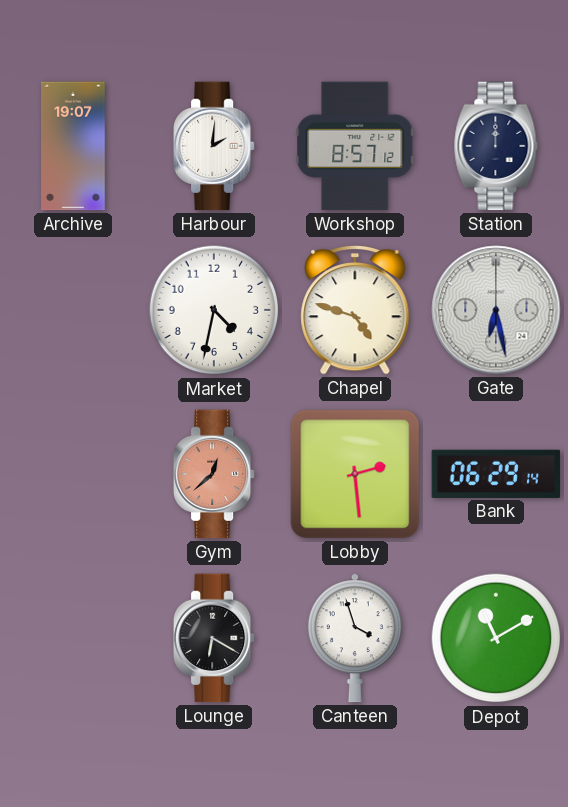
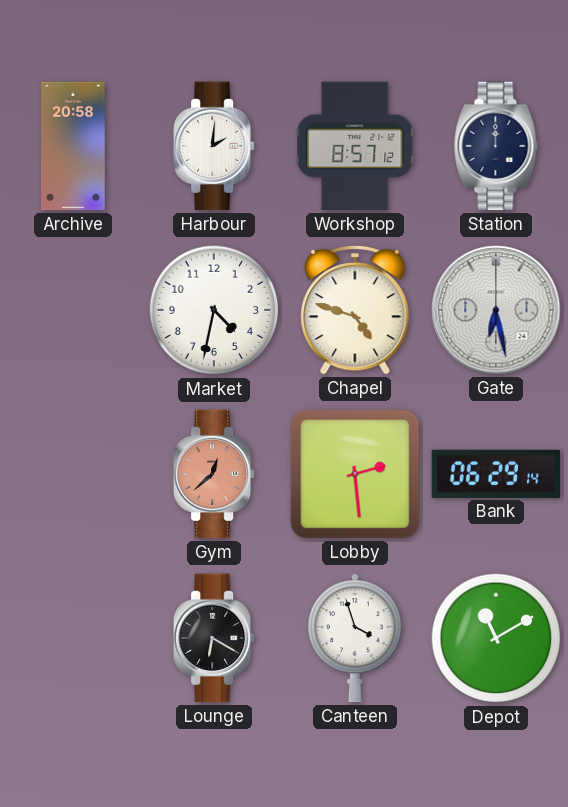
Archive: 19:07 -> 20:58
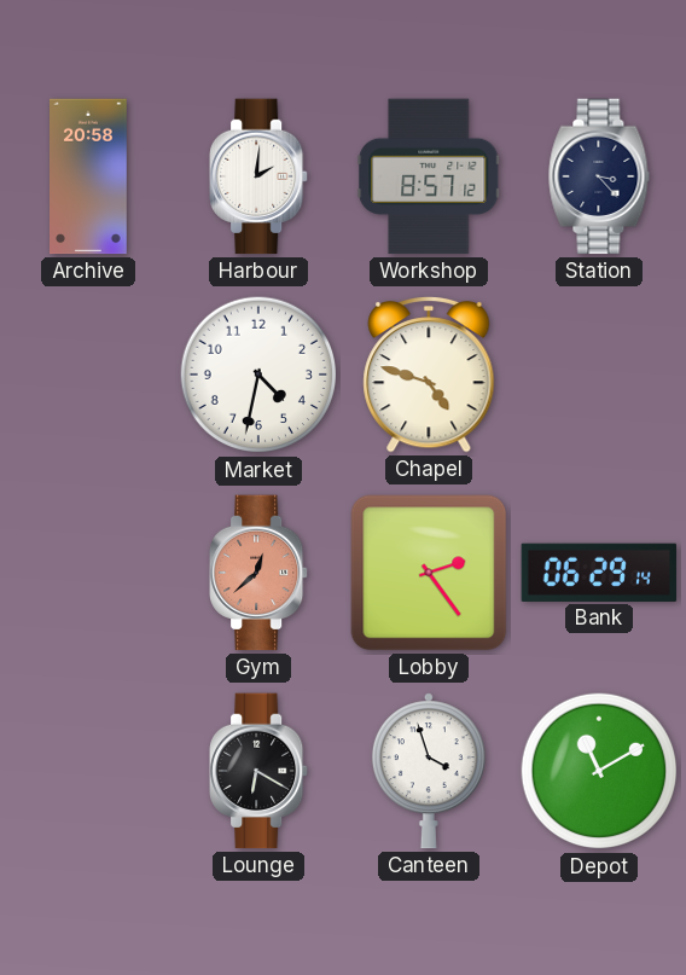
Station: 12:00 -> 3:23
Gate: 6:28 -> none
Lobby: 2:29 -> 2:24
